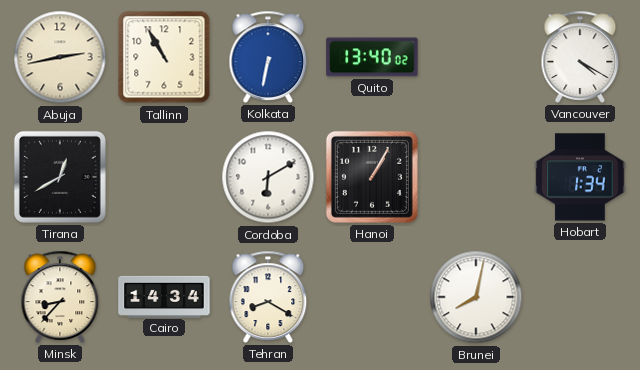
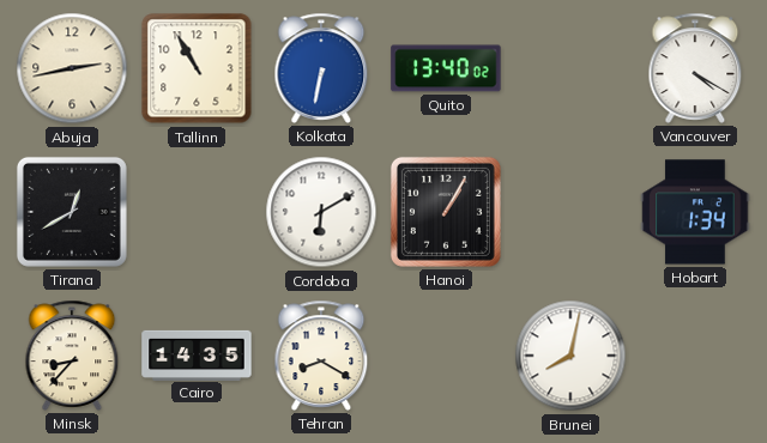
Cairo: 14:34 -> 14:35
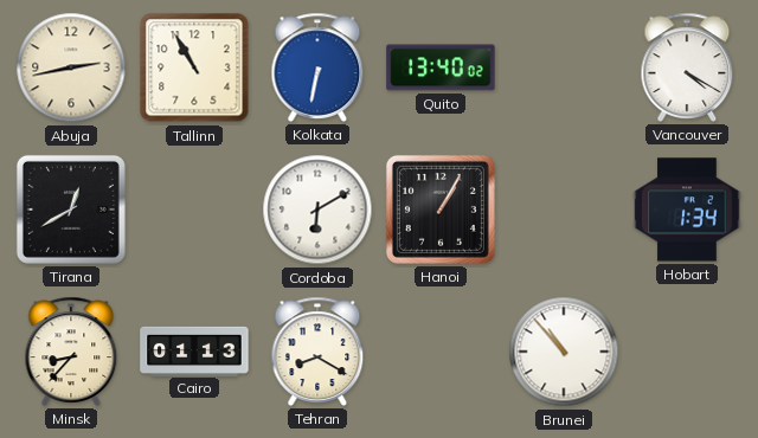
Cairo: 14:35 -> 01:13
Brunei: 8:02 -> 10:53
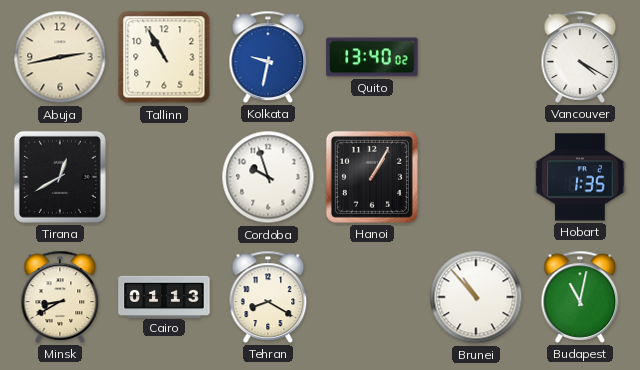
Kolkata: 6:32 -> 9:32
Cordoba: 6:10 -> 9:57
Hobart: 1:34 -> 1:35
Minsk: 8:37 -> 8:40
Budapest: none -> 11:02
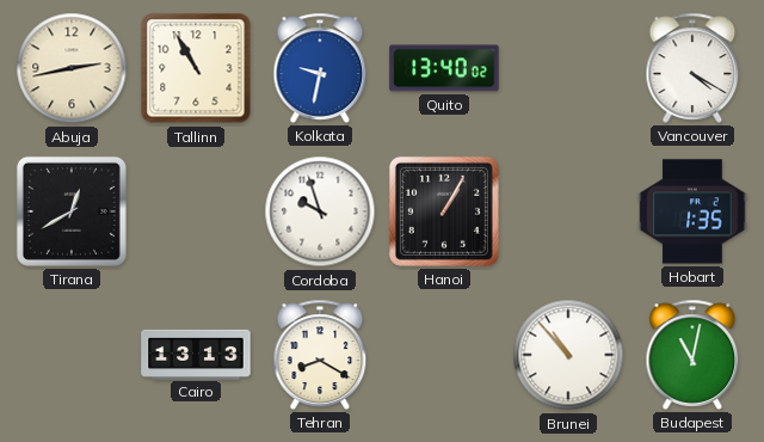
Minsk: 8:40 -> none
Cairo: 01:13 -> 13:13
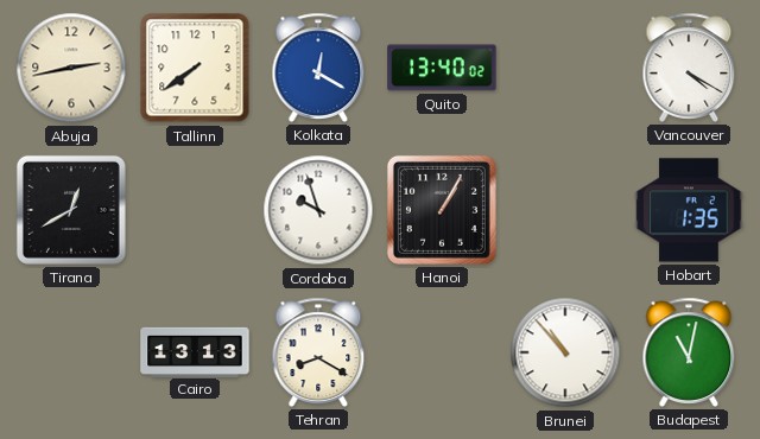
Tallinn: 10:55 -> 7:39
Kolkata: 9:32 -> 12:20
